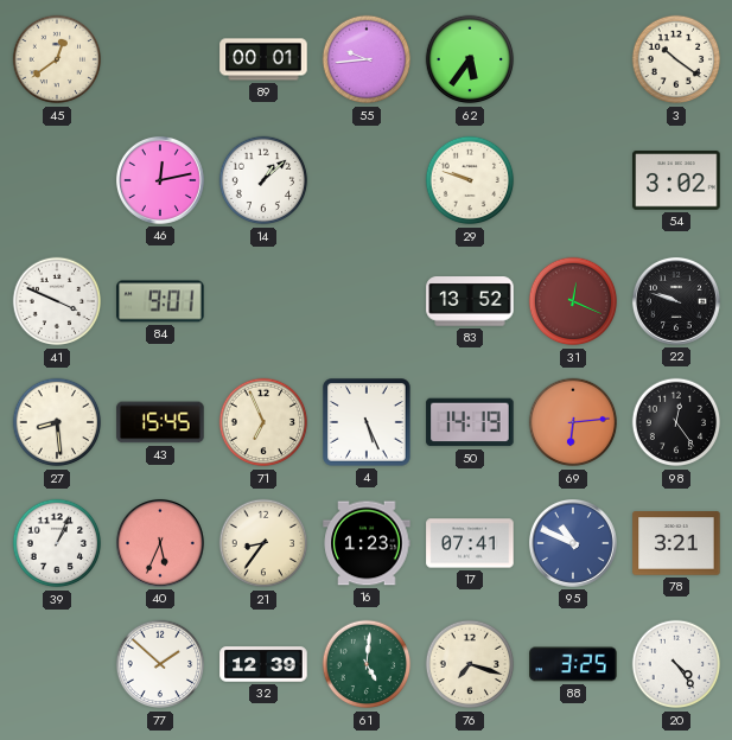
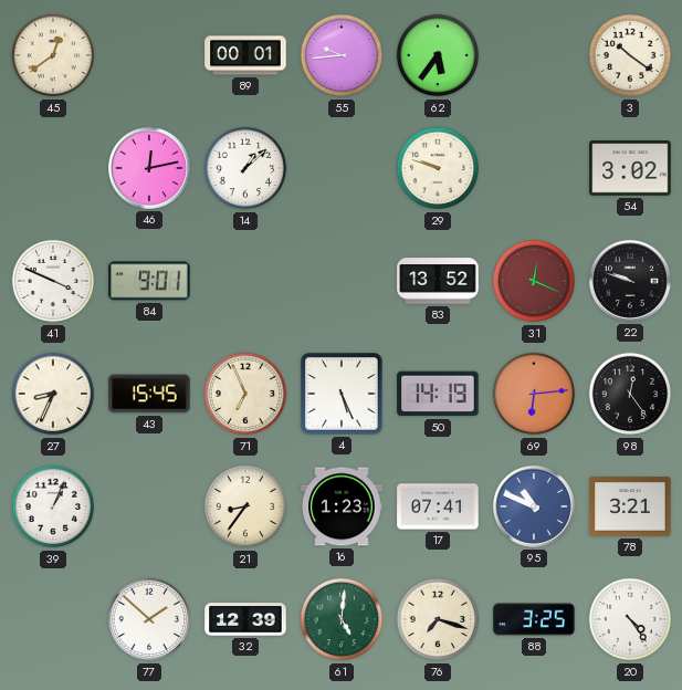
27: 8:29 -> 8:34
40: 5:34 -> none
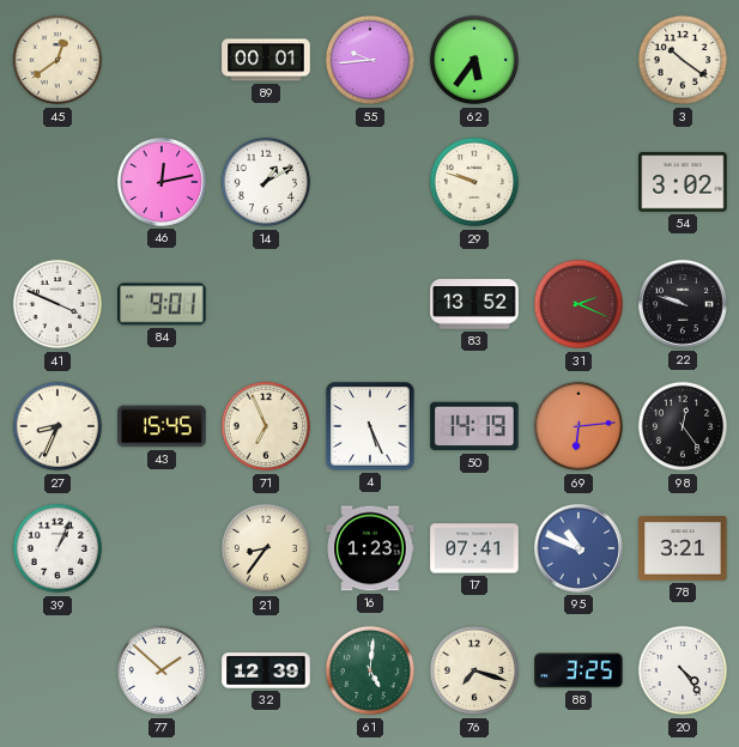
14: 1:08 -> 1:10
31: 12:19 -> 2:19
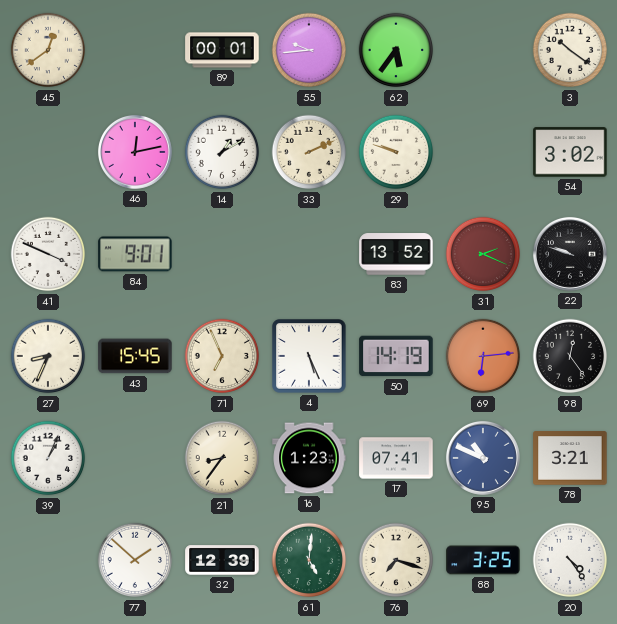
33: none -> 2:11
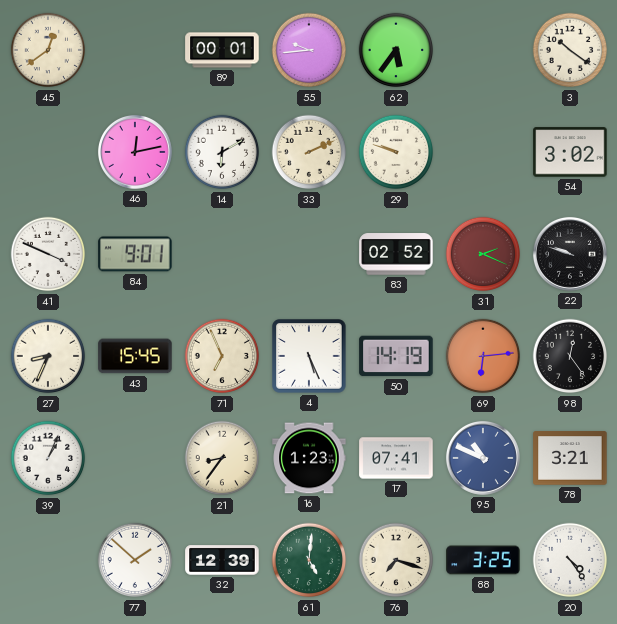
14: 1:10 -> 6:10
83: 13:52 -> 02:52
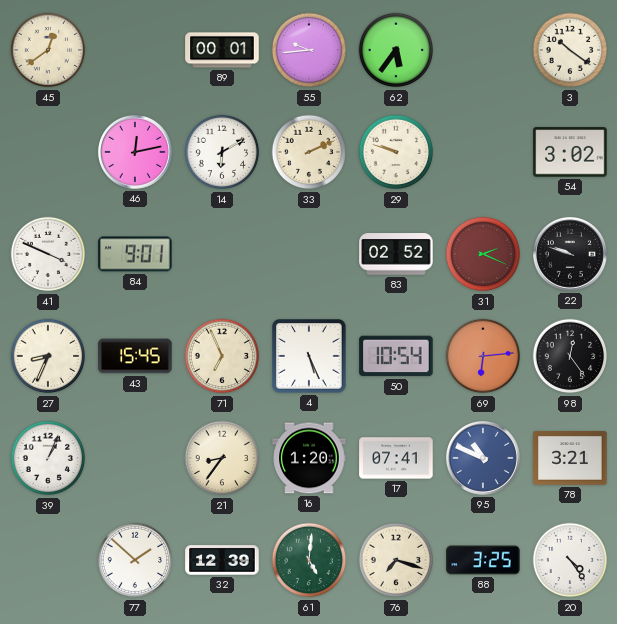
50: 14:19 -> 10:54
16: 1:23 -> 1:20
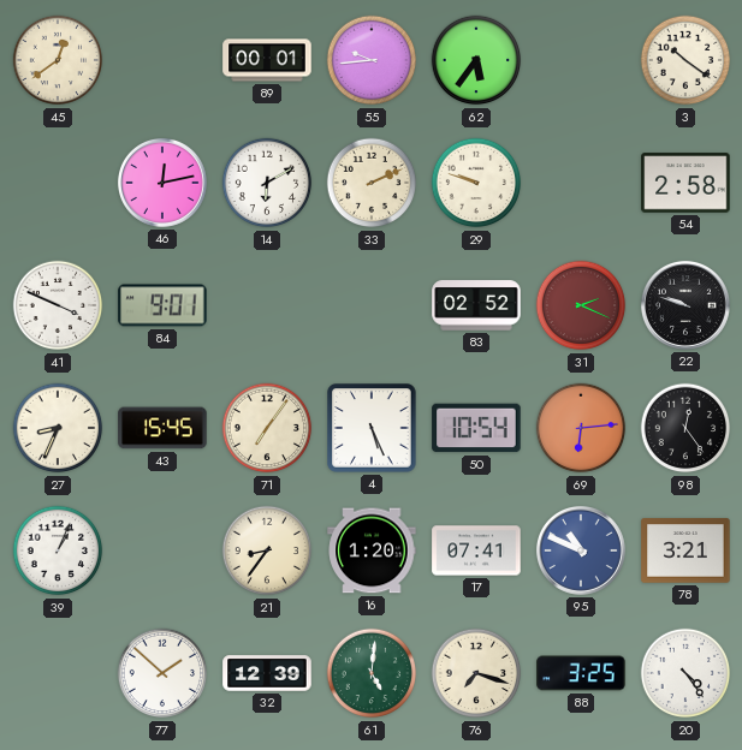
54: 3:02 -> 2:58
71: 6:56 -> 7:06
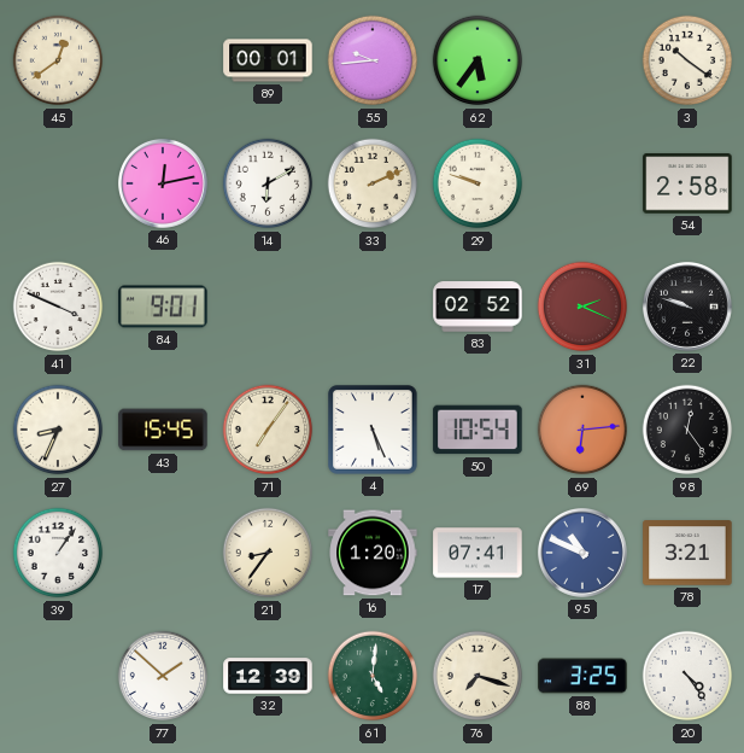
39: 1:04 -> 1:06
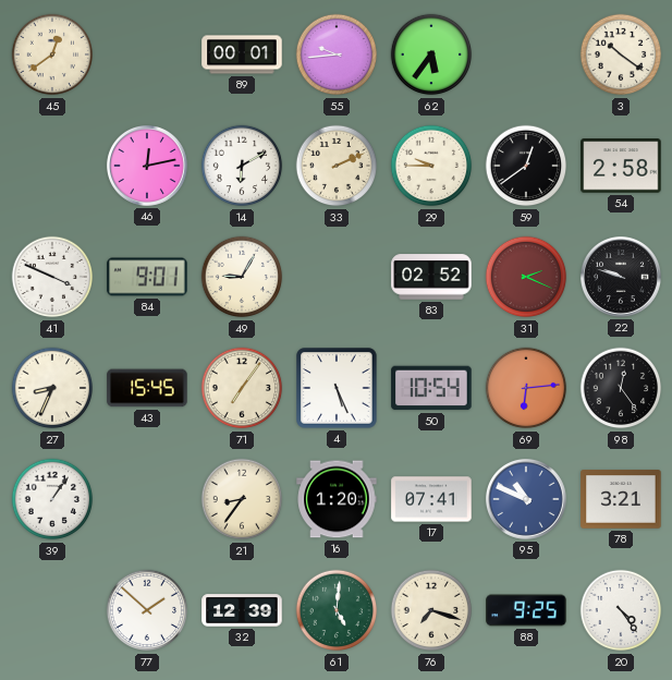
29: 9:48 -> 9:45
59: none -> 12:39
49: none -> 9:05
88: 3:25 -> 9:25
